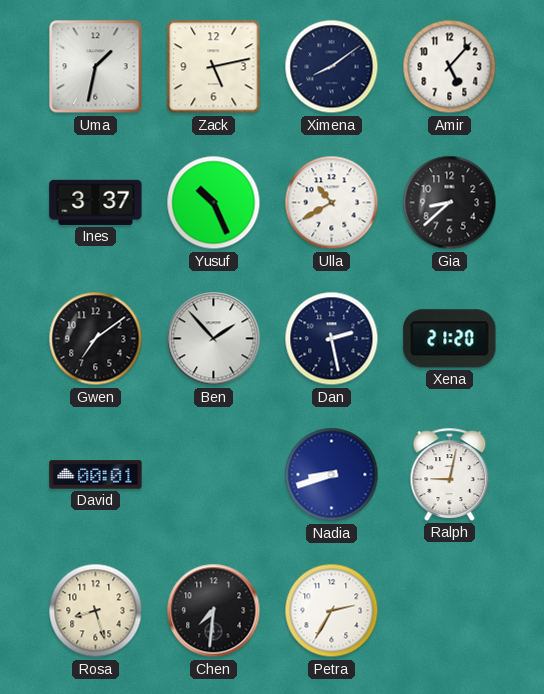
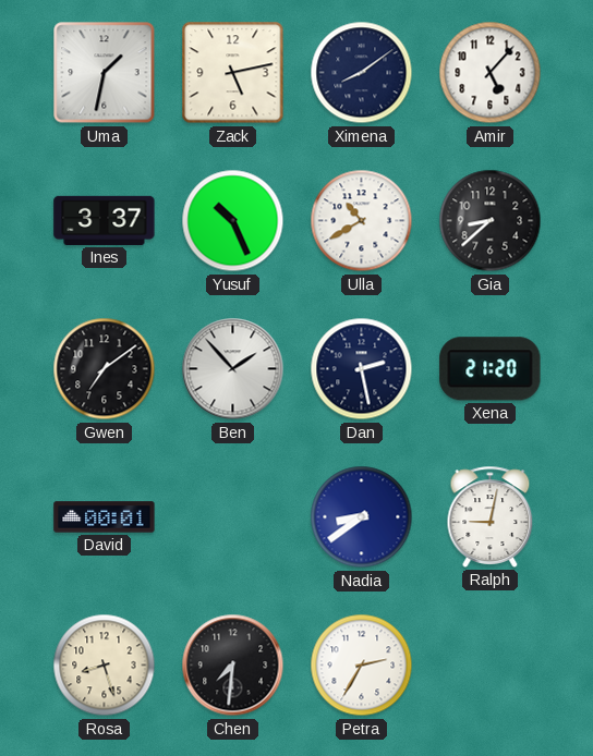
Nadia: 8:42 -> 8:39
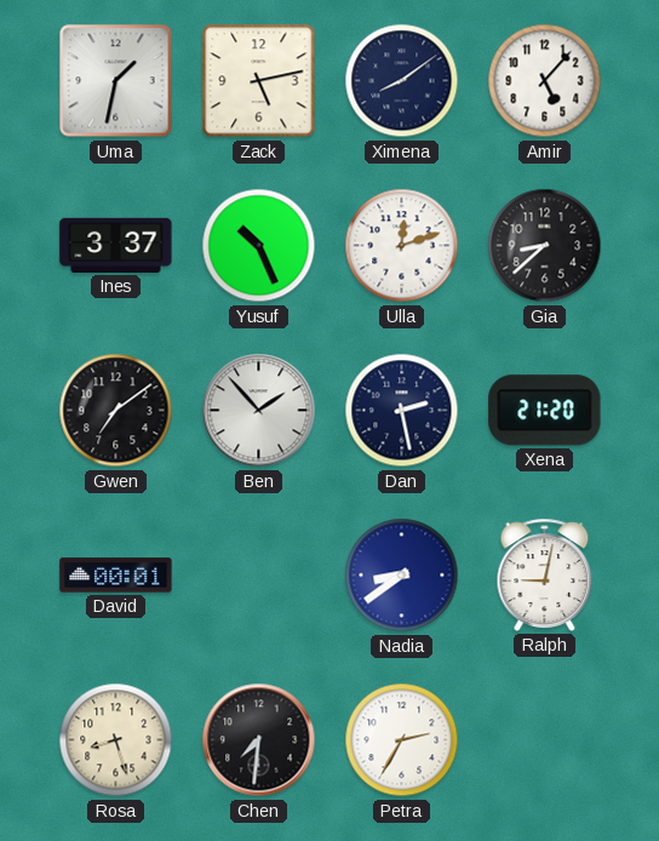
Ulla: 10:40 -> 12:12
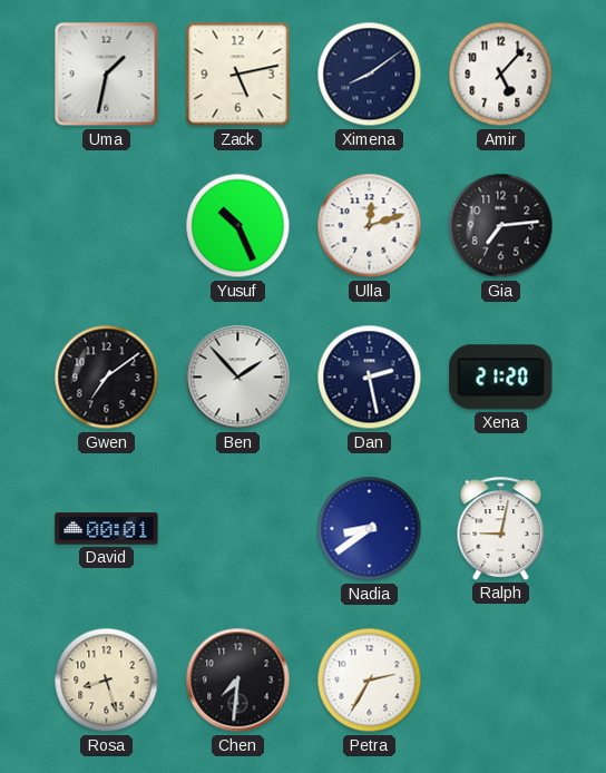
Ines: 3:37 -> none
Gia: 8:38 -> 7:14
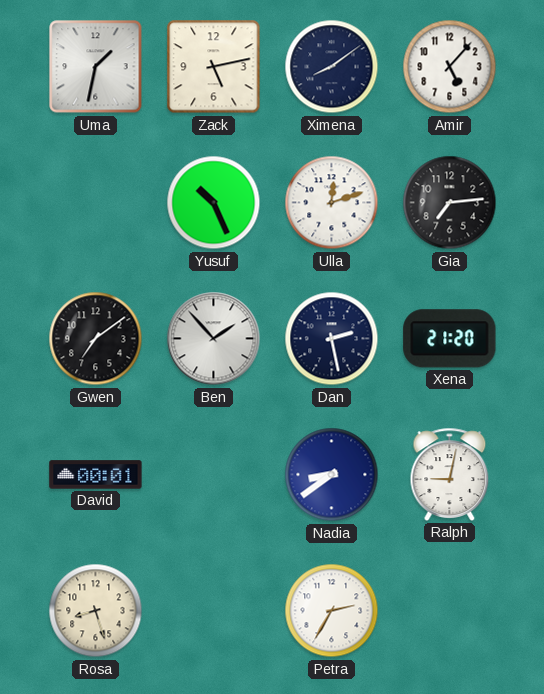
Chen: 7:31 -> none
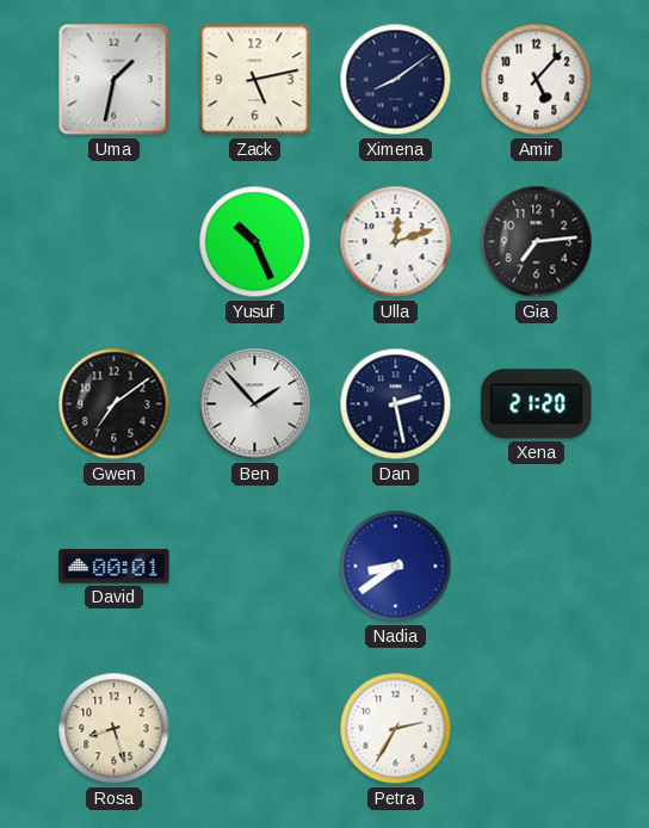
Ralph: 9:02 -> none
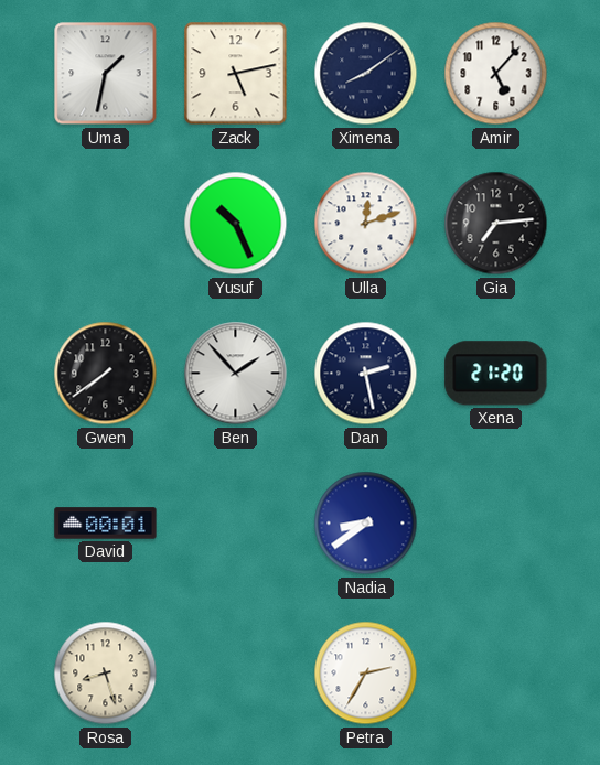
Gwen: 7:09 -> 7:39
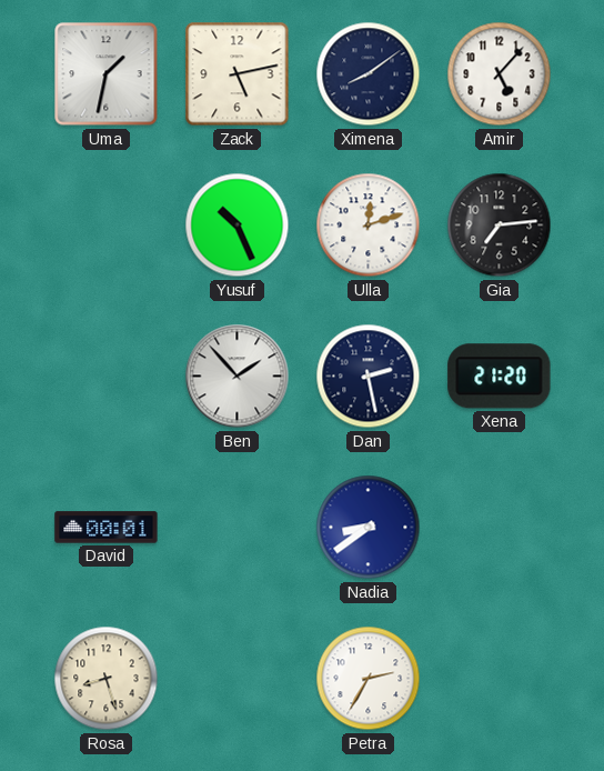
Gwen: 7:39 -> none
